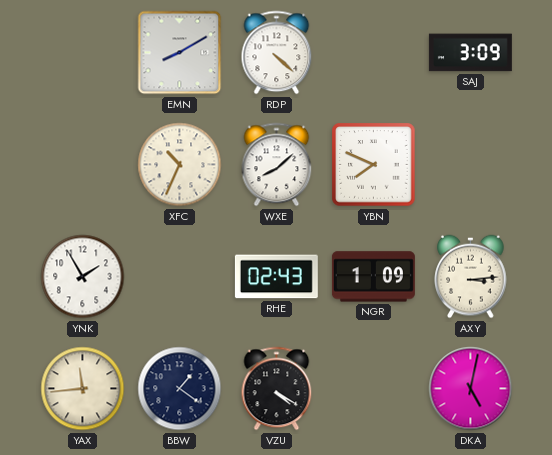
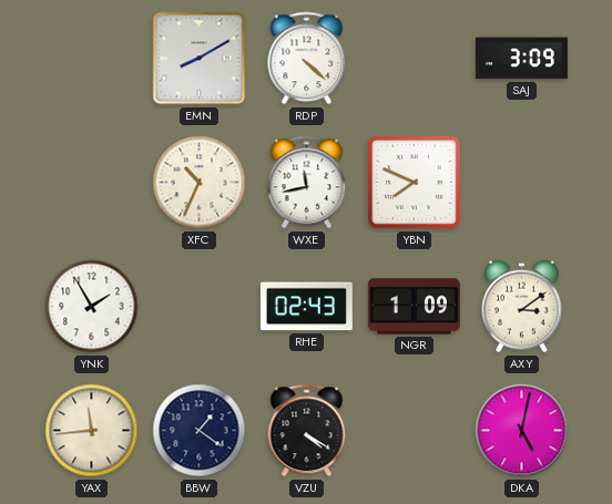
WXE: 8:08 -> 11:43
AXY: 3:14 -> 3:09
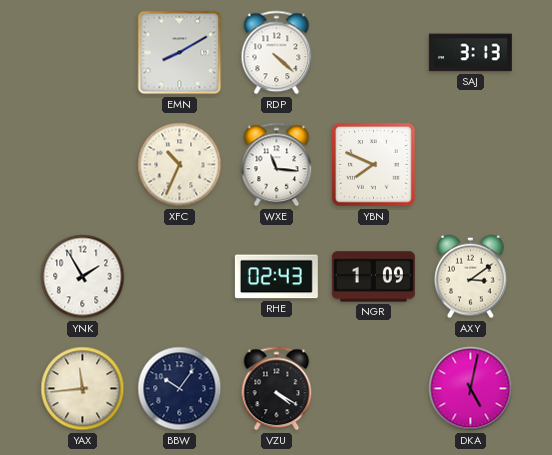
SAJ: 3:09 -> 3:13
WXE: 11:43 -> 11:16
BBW: 1:21 -> 10:06
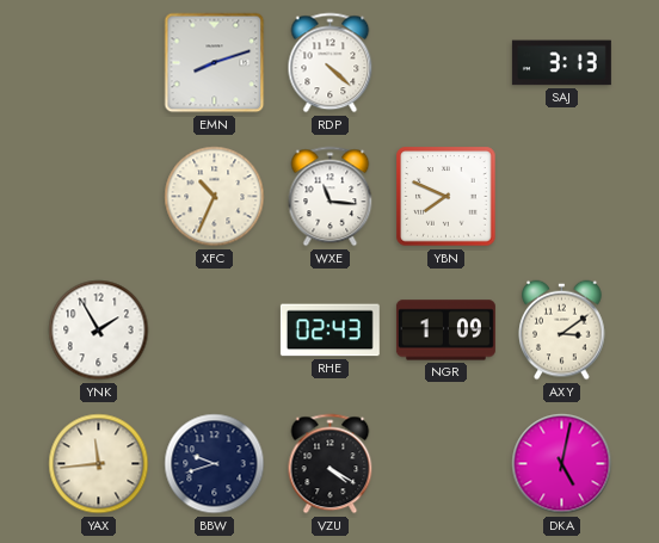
EMN: 8:10 -> 8:12
BBW: 10:06 -> 9:42
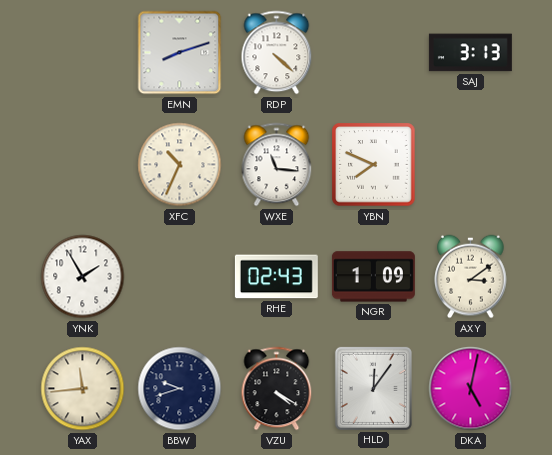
HLD: none -> 12:06
